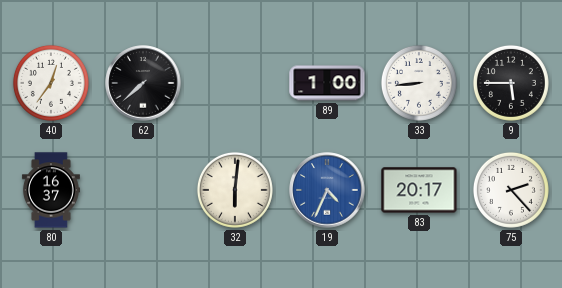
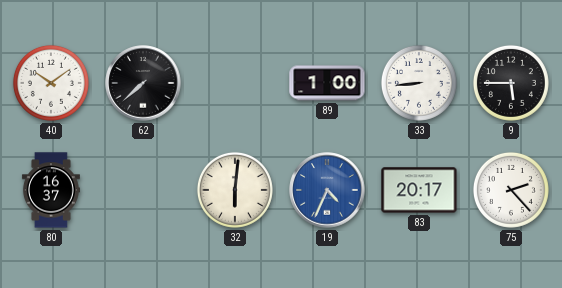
40: 12:36 -> 10:09
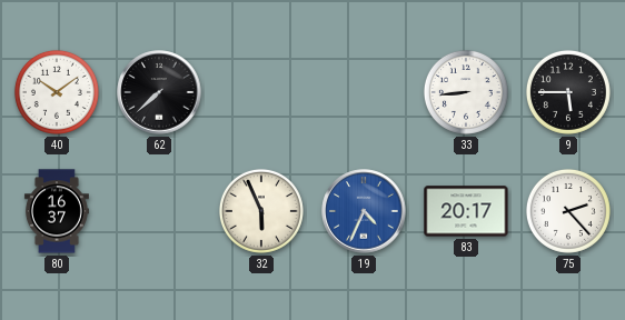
89: 1:00 -> none
32: 6:01 -> 5:56
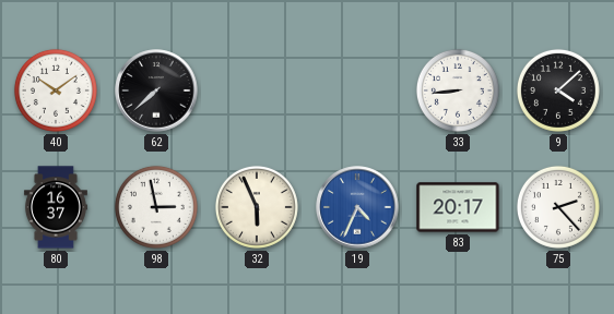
9: 5:45 -> 4:08
98: none -> 2:58
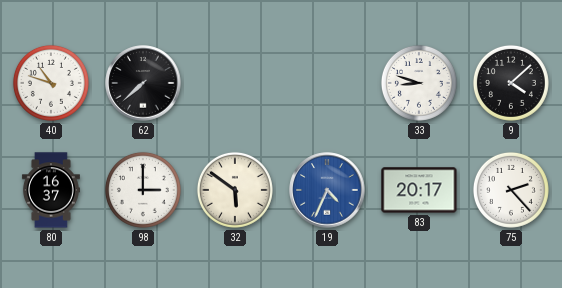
40: 10:09 -> 10:48
33: 8:44 -> 8:48
98: 2:58 -> 3:00
32: 5:56 -> 5:51
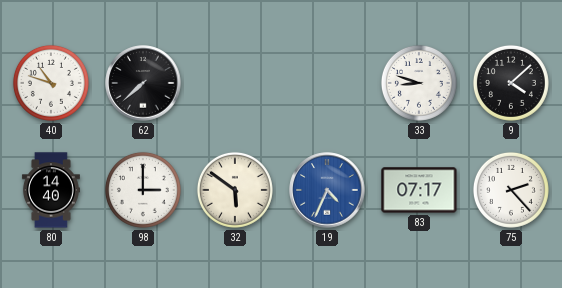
80: 16:37 -> 14:40
83: 20:17 -> 07:17
